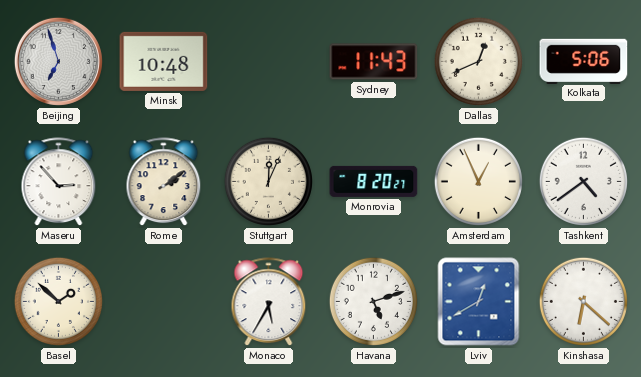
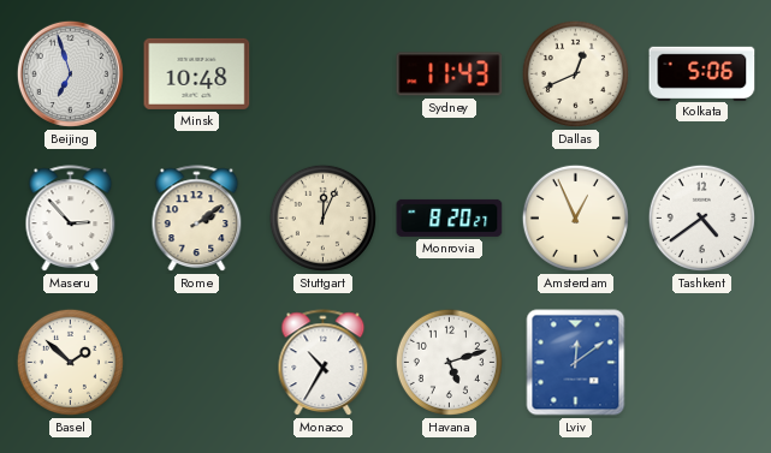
Monaco: 5:35 -> 10:35
Lviv: 12:40 -> 12:09
Kinshasa: 6:22 -> none
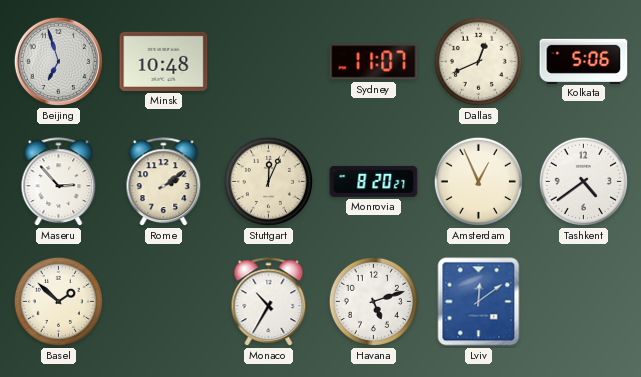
Sydney: 11:43 -> 11:07
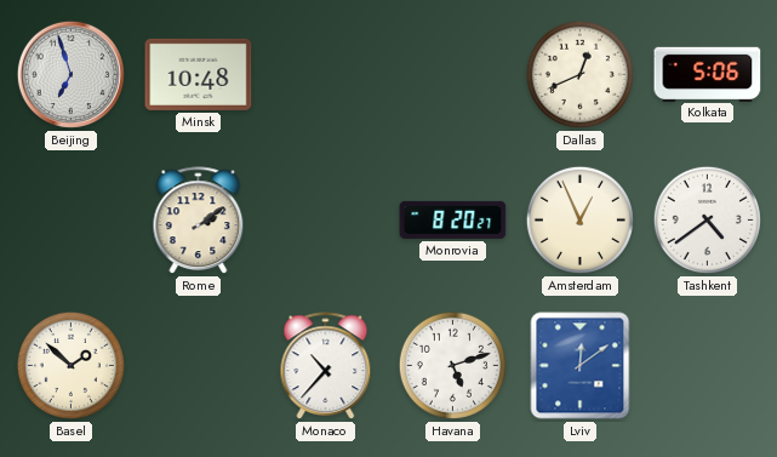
Sydney: 11:07 -> none
Maseru: 2:53 -> none
Stuttgart: 12:04 -> none
Monaco: 10:35 -> 10:37
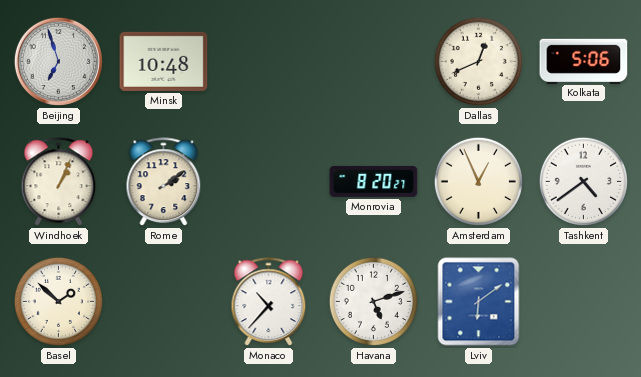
Windhoek: none -> 1:04
Lviv: 12:09 -> 6:09
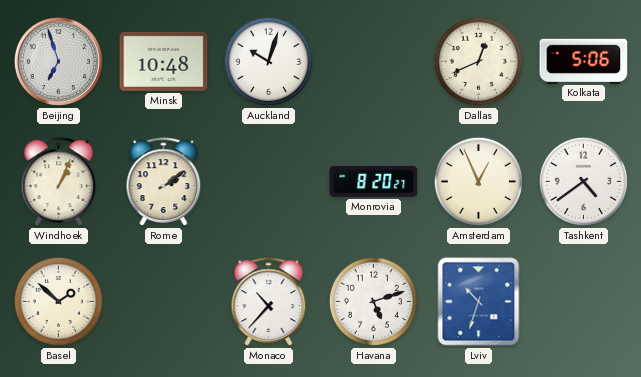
Auckland: none -> 10:03
Lviv: 6:09 -> 10:33
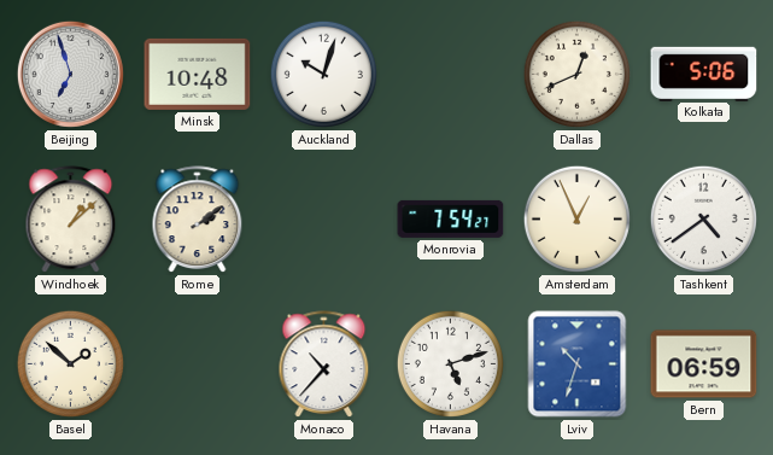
Windhoek: 1:04 -> 1:08
Monrovia: 8:20 -> 7:54
Bern: none -> 06:59
